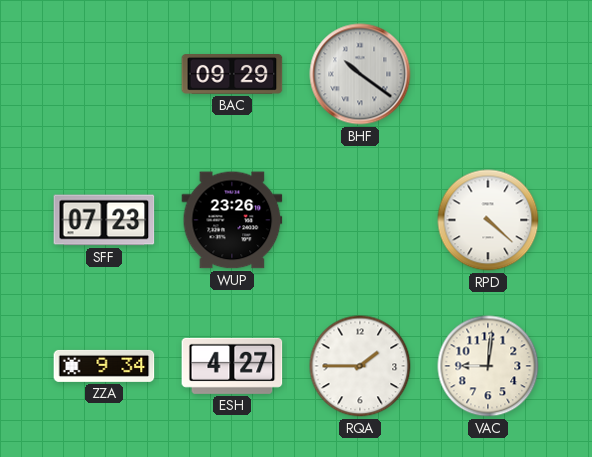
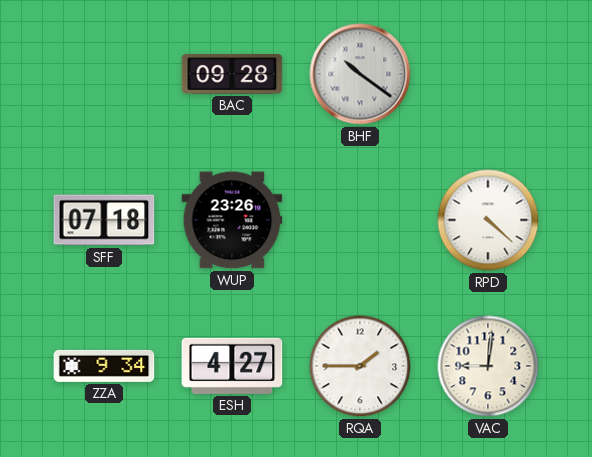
BAC: 09:29 -> 09:28
SFF: 07:23 -> 07:18
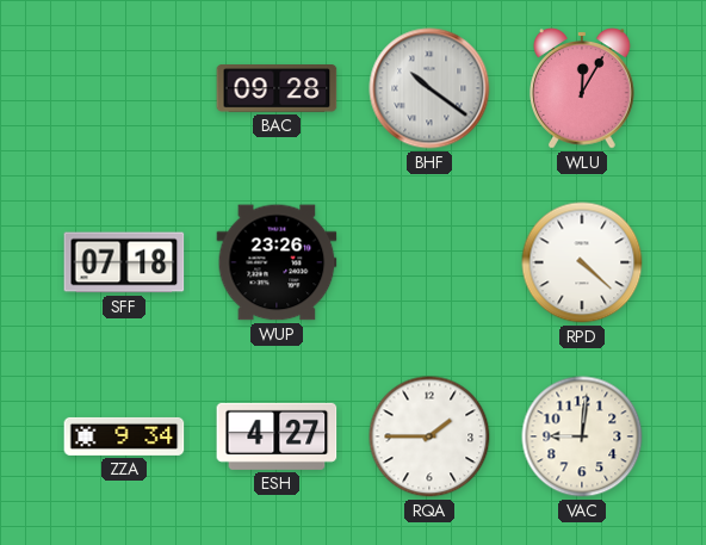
WLU: none -> 12:05
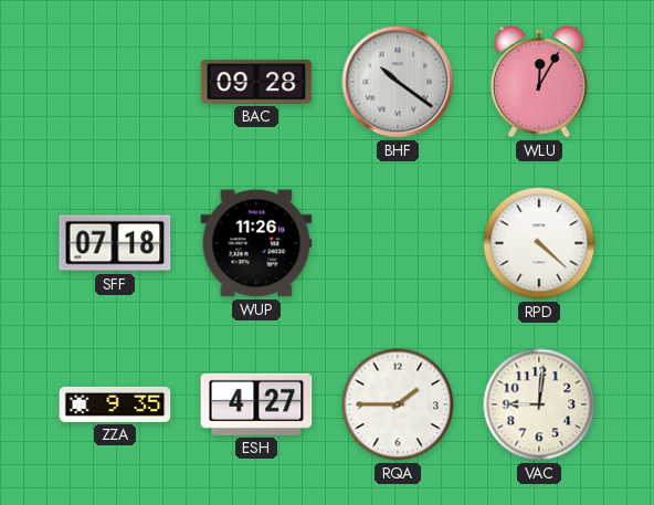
WUP: 23:26 -> 11:26
ZZA: 9:34 -> 9:35
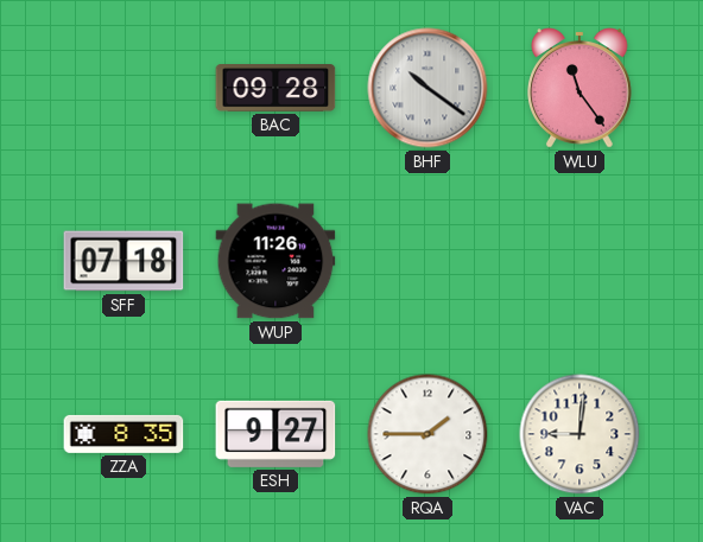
WLU: 12:05 -> 11:24
RPD: 4:22 -> none
ZZA: 9:35 -> 8:35
ESH: 4:27 -> 9:27
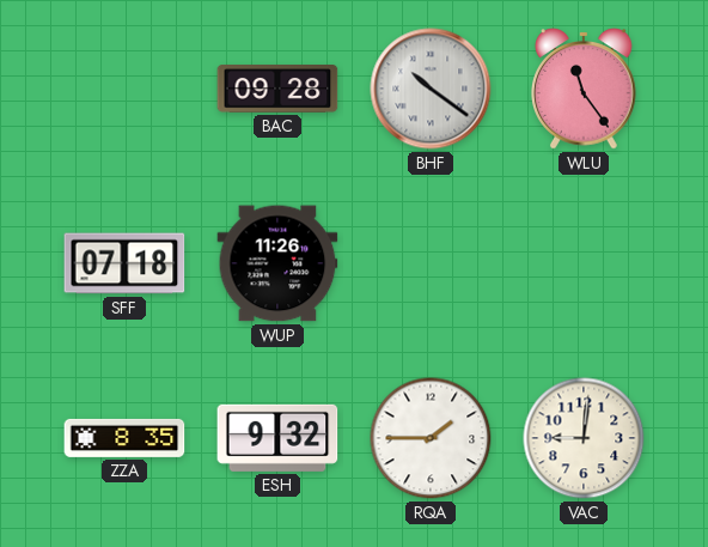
ESH: 9:27 -> 9:32
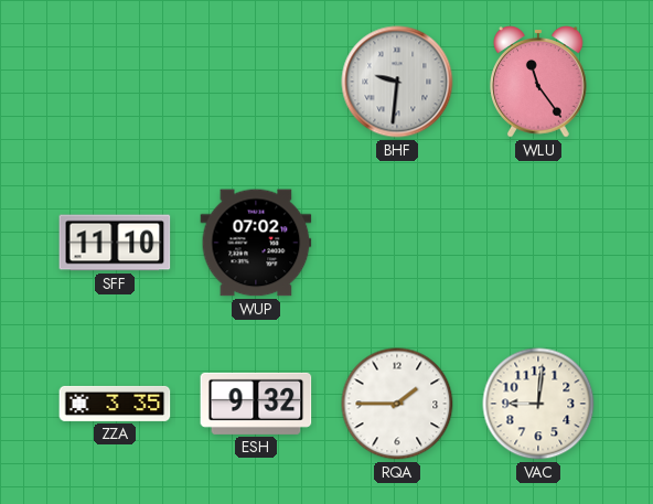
BAC: 09:28 -> none
BHF: 10:21 -> 9:31
SFF: 07:18 -> 11:10
WUP: 11:26 -> 07:02
ZZA: 8:35 -> 3:35
